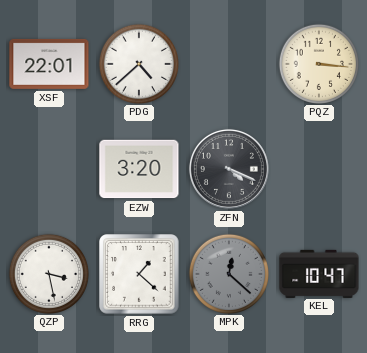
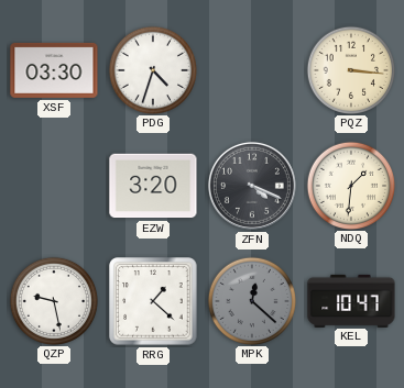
XSF: 22:01 -> 03:30
PDG: 4:38 -> 4:33
NDQ: none -> 1:31
QZP: 3:28 -> 9:28
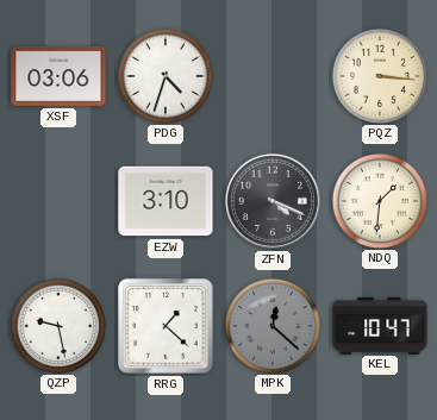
XSF: 03:30 -> 03:06
EZW: 3:20 -> 3:10
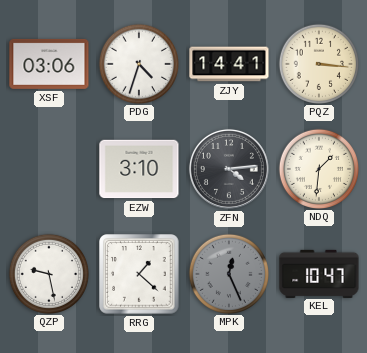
ZJY: none -> 14:41
ZFN: 4:19 -> 4:14
MPK: 12:22 -> 12:26
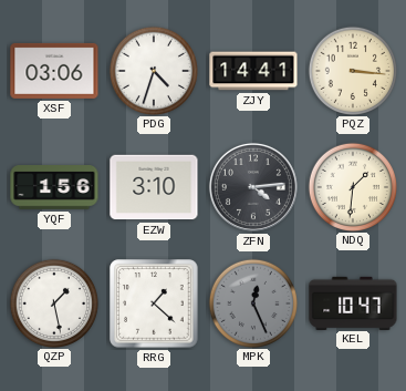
YQF: none -> 1:56
QZP: 9:28 -> 1:28
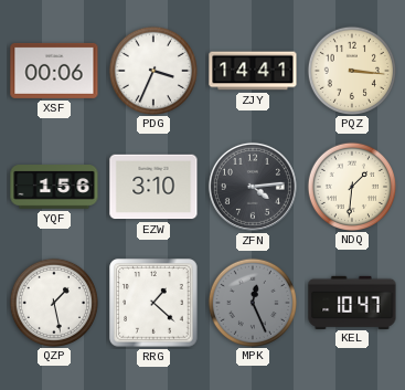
XSF: 03:06 -> 00:06
PDG: 4:33 -> 3:34
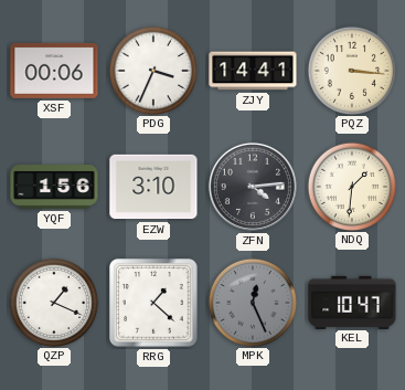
QZP: 1:28 -> 1:19
